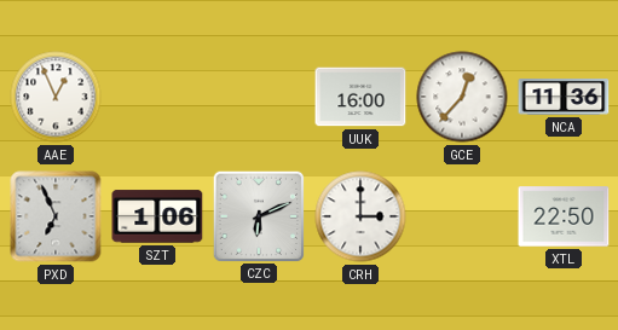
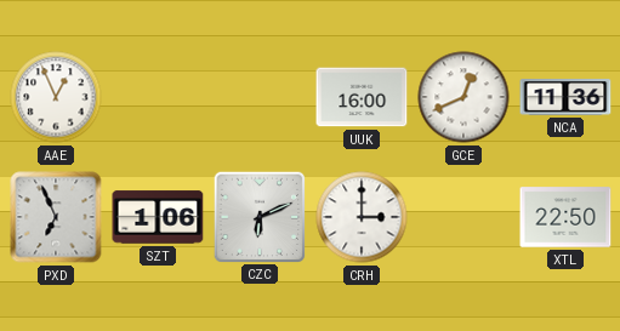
GCE: 12:37 -> 12:41
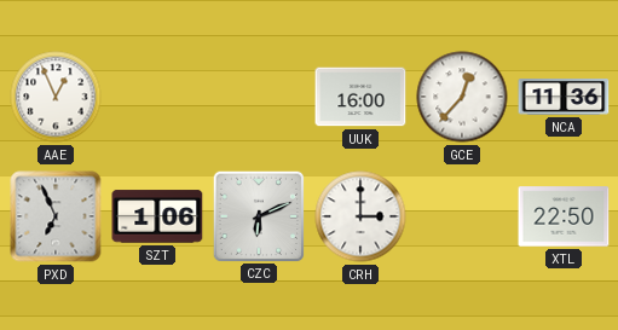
GCE: 12:41 -> 12:37
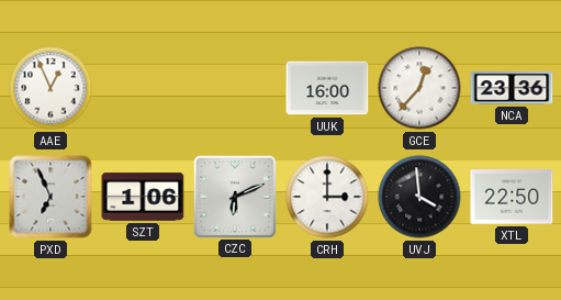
NCA: 11:36 -> 23:36
UVJ: none -> 3:59
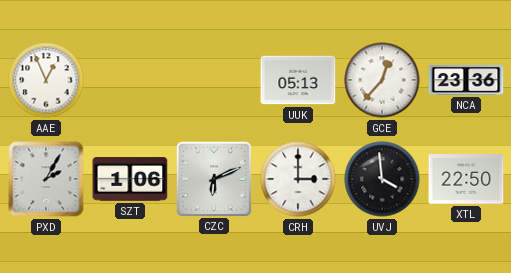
UUK: 16:00 -> 05:13
PXD: 6:56 -> 2:05
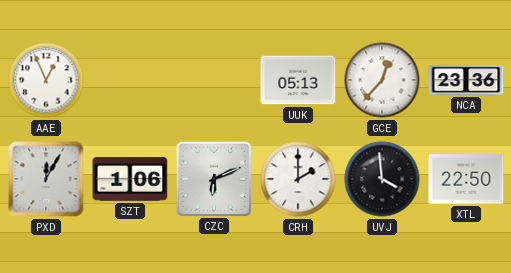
PXD: 2:05 -> 12:05
CRH: 3:00 -> 2:00
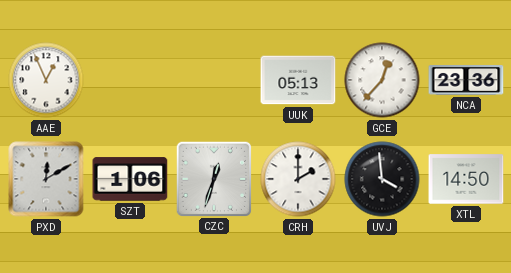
PXD: 12:05 -> 12:10
CZC: 6:11 -> 12:33
XTL: 22:50 -> 14:50
